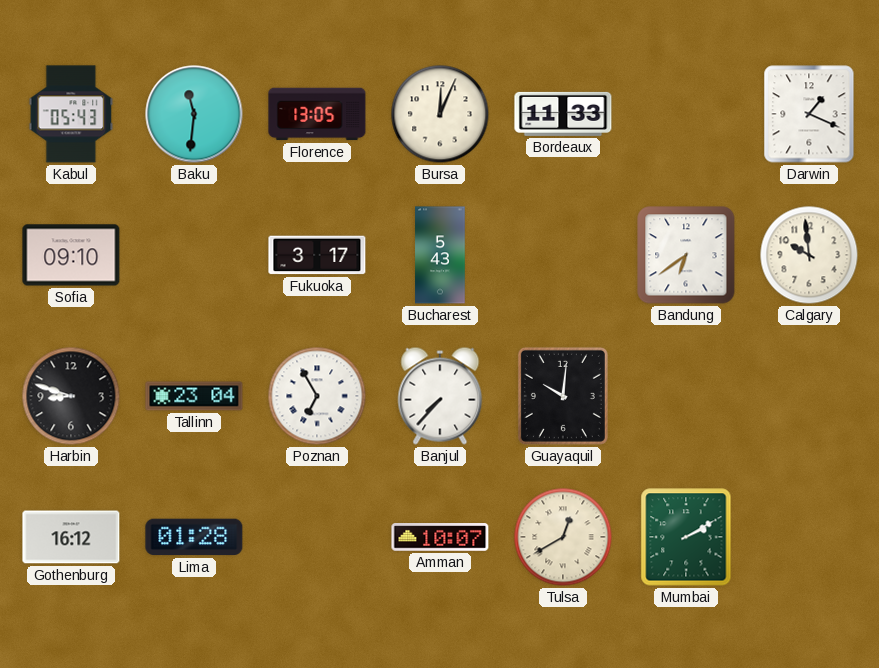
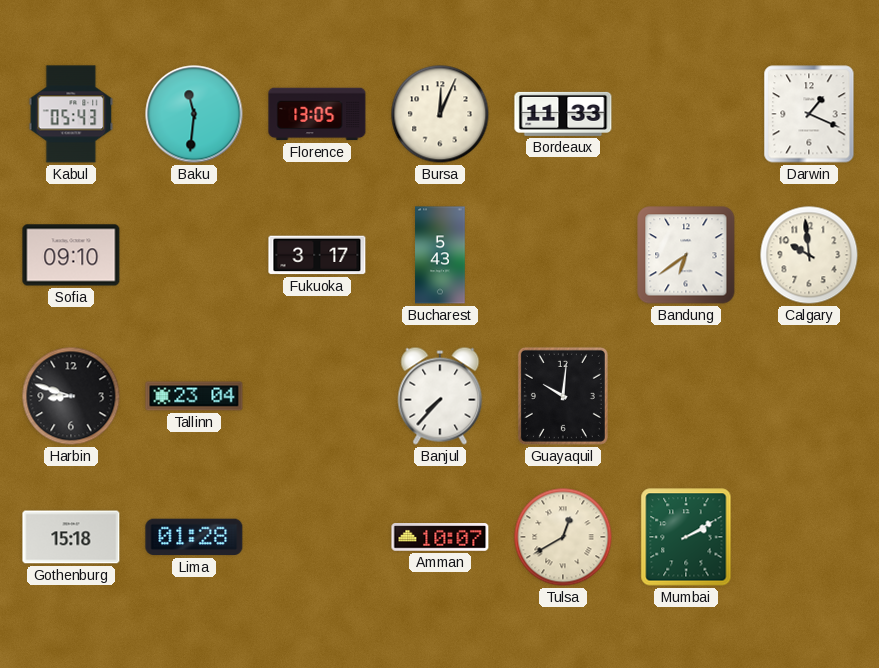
Poznan: 6:55 -> none
Gothenburg: 16:12 -> 15:18
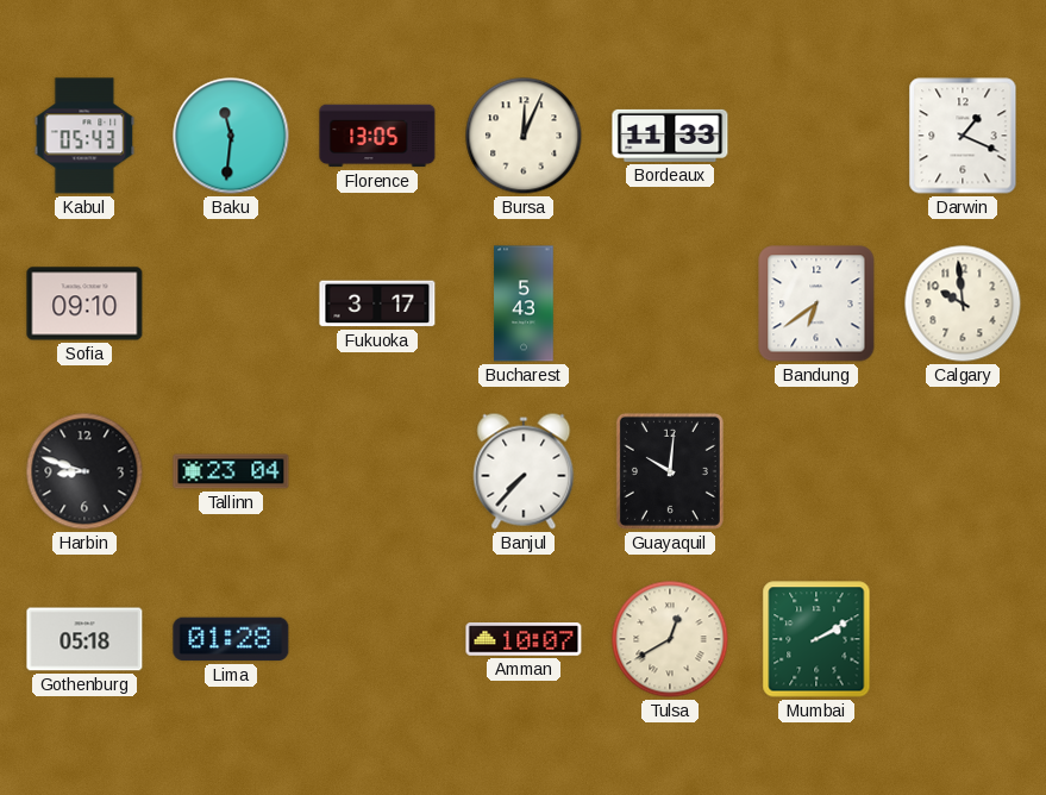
Gothenburg: 15:18 -> 05:18
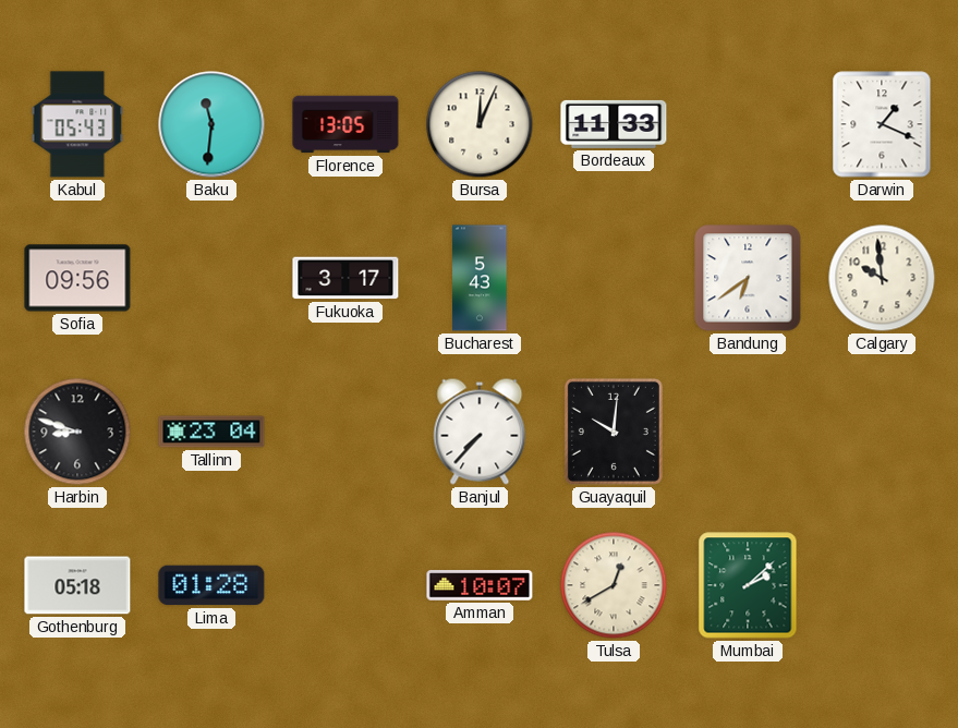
Sofia: 09:10 -> 09:56
Mumbai: 2:10 -> 2:08
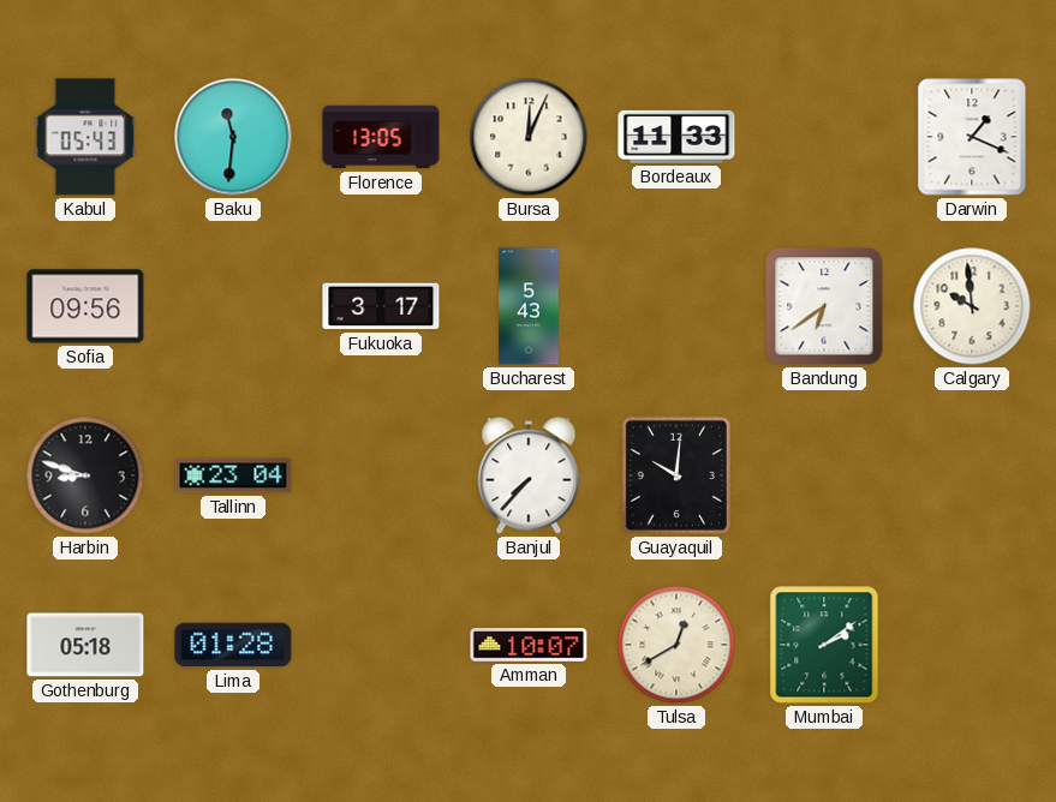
Mumbai: 2:08 -> 2:09
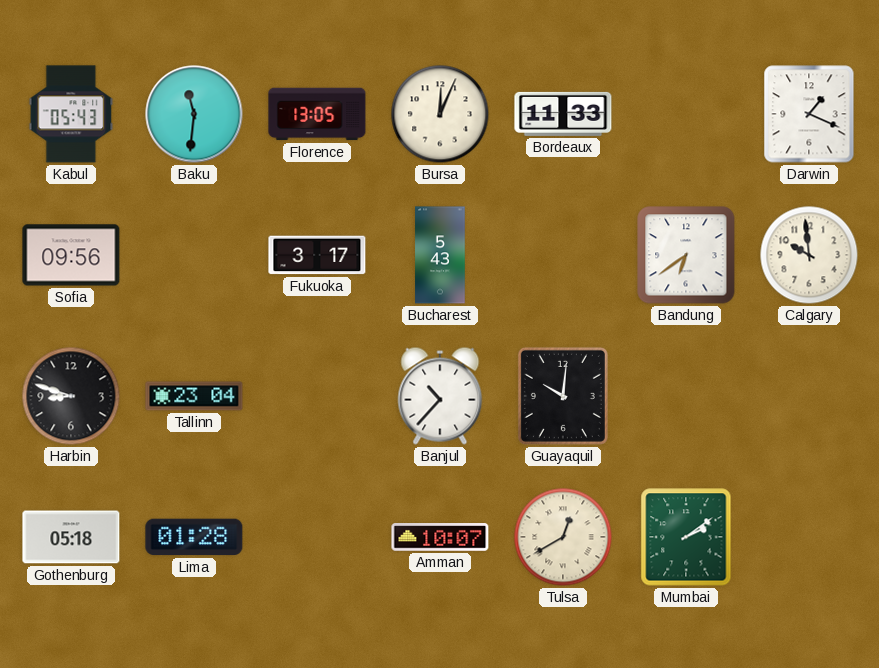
Banjul: 7:37 -> 10:37
